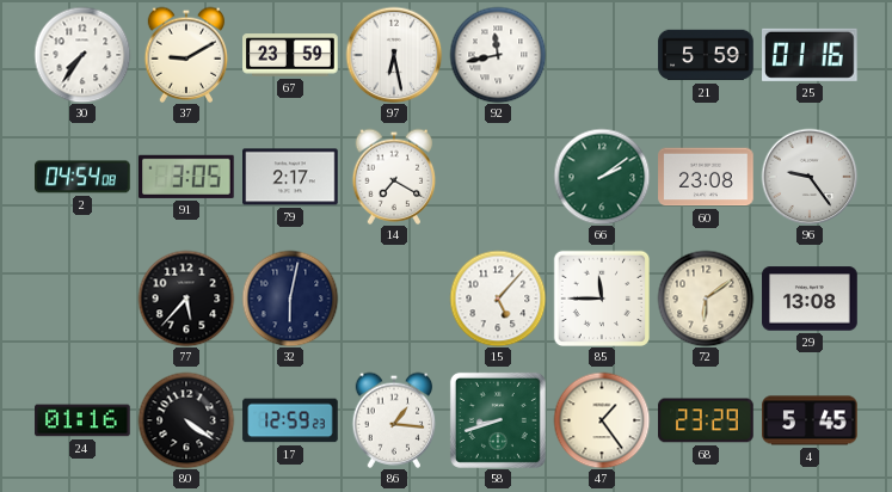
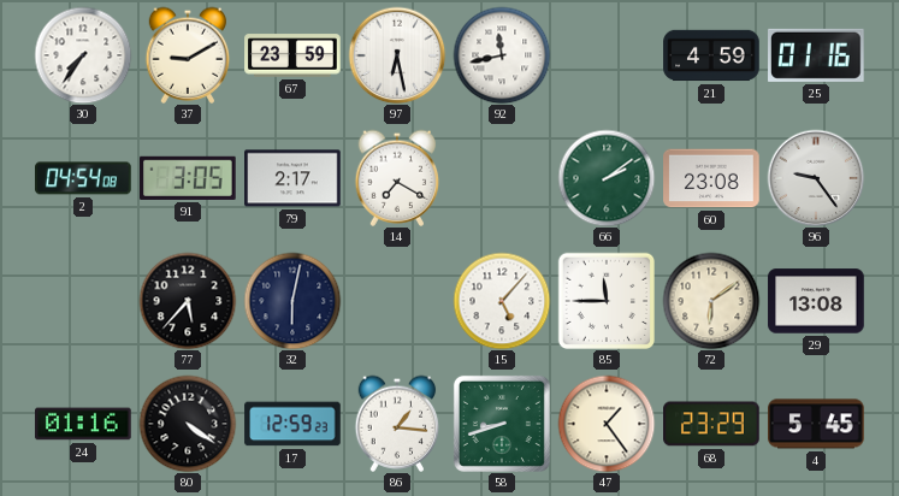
21: 5:59 -> 4:59
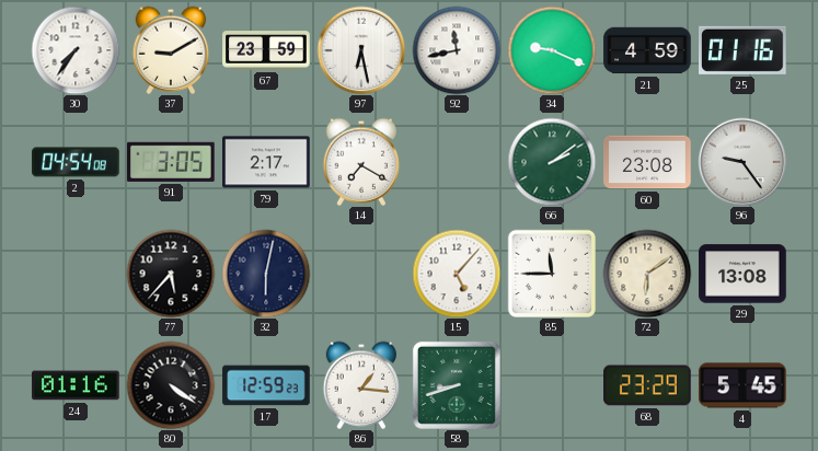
34: none -> 9:19
47: 1:24 -> none
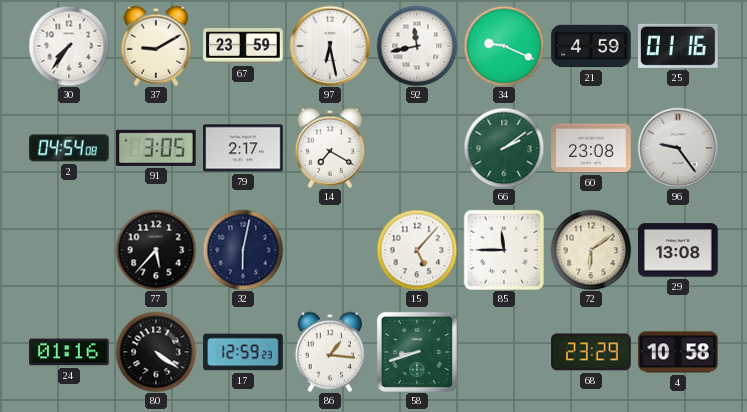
4: 5:45 -> 10:58
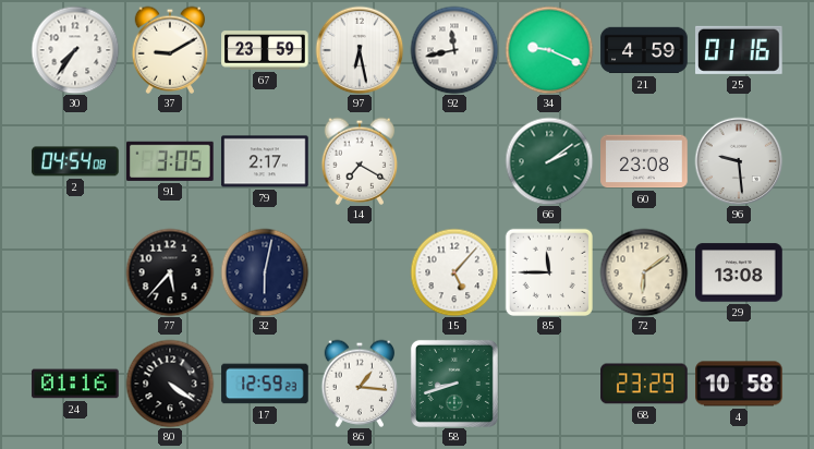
96: 9:24 -> 9:29
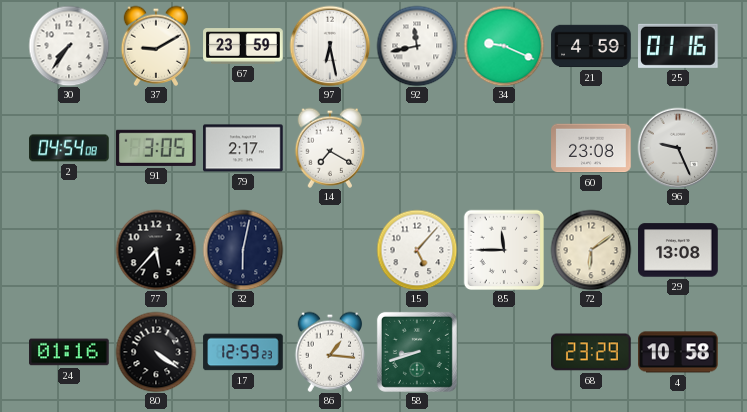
66: 2:09 -> none
96: 9:29 -> 9:26
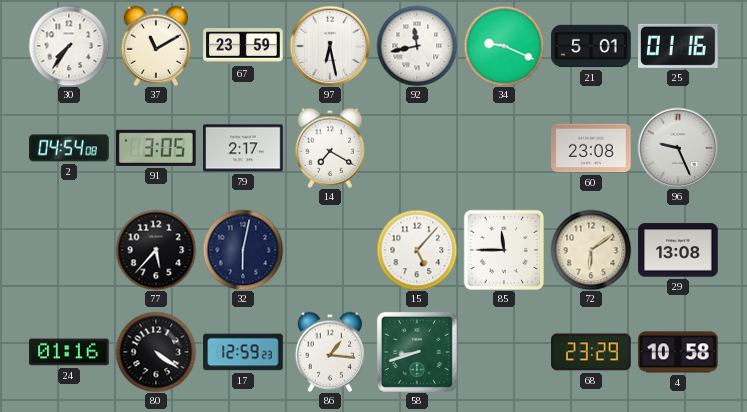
37: 9:10 -> 11:10
21: 4:59 -> 5:01
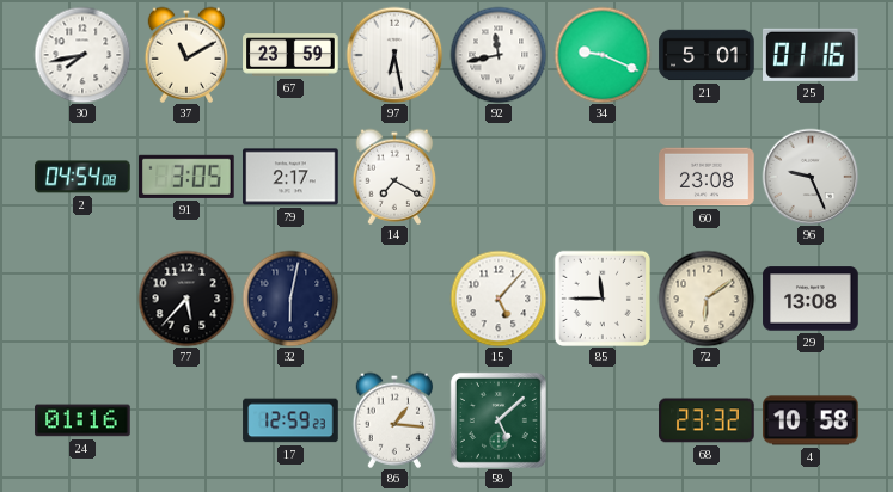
30: 7:36 -> 7:43
80: 4:21 -> none
58: 8:42 -> 5:08
68: 23:29 -> 23:32
